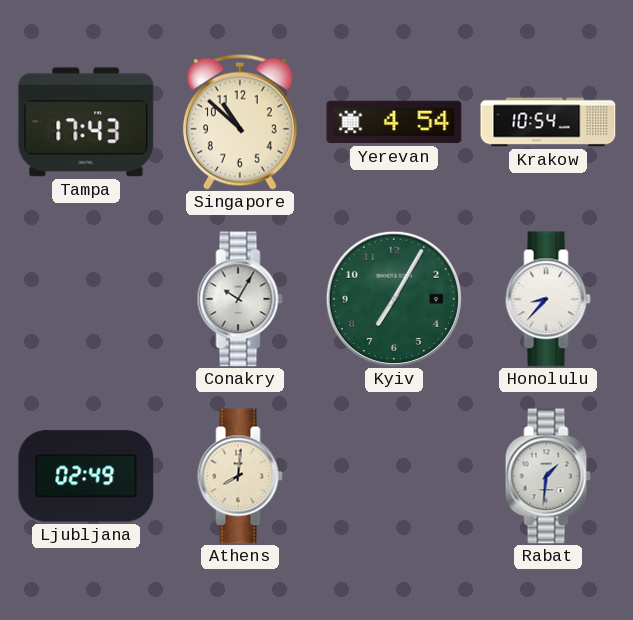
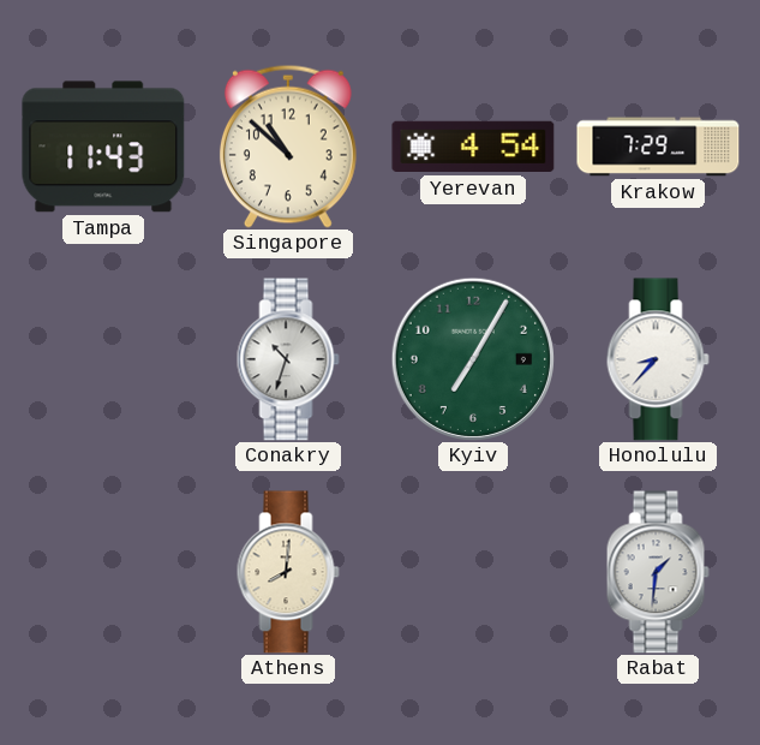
Tampa: 17:43 -> 11:43
Krakow: 10:54 -> 7:29
Conakry: 10:05 -> 10:33
Ljubljana: 02:49 -> none
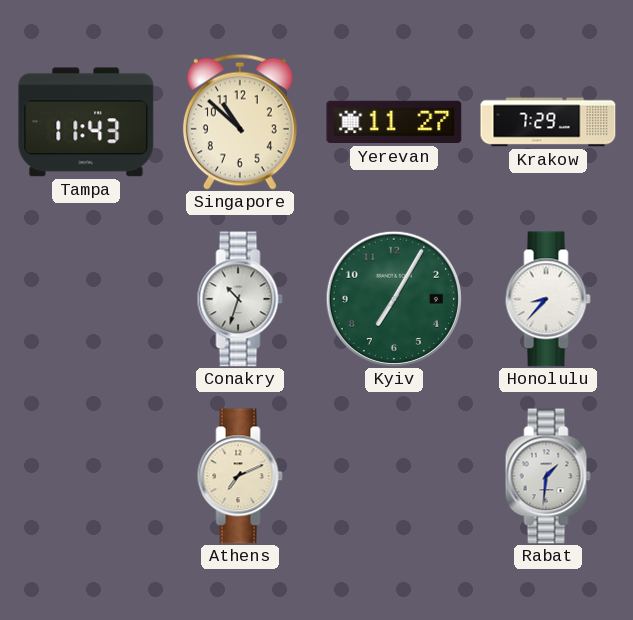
Yerevan: 4:54 -> 11:27
Athens: 8:01 -> 7:11
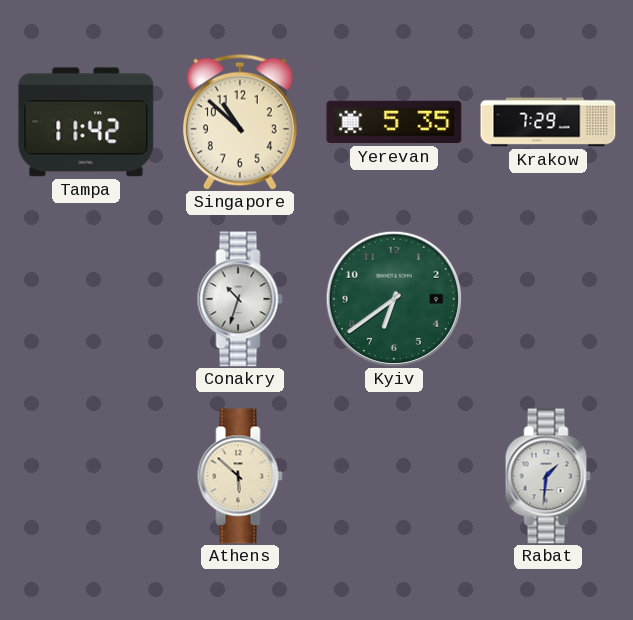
Tampa: 11:43 -> 11:42
Yerevan: 11:27 -> 5:35
Kyiv: 7:05 -> 6:39
Honolulu: 8:37 -> none
Athens: 7:11 -> 5:52
